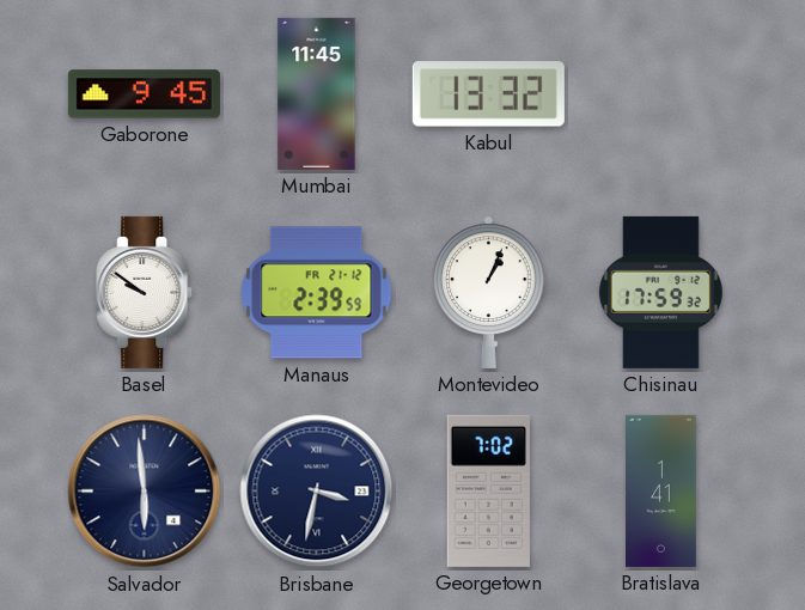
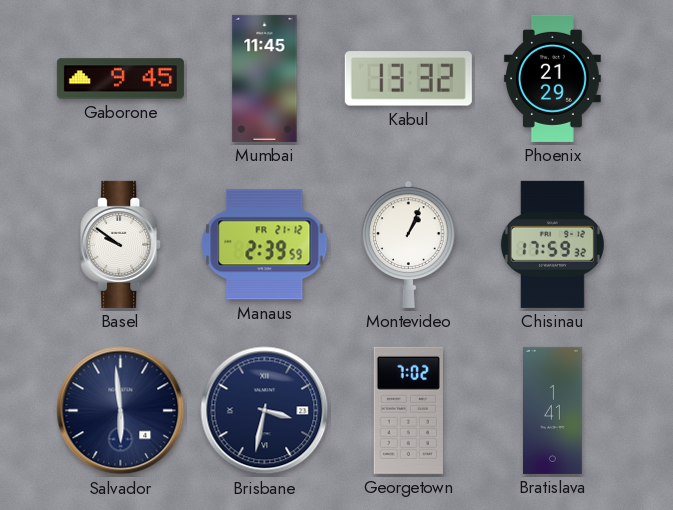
Phoenix: none -> 21:29
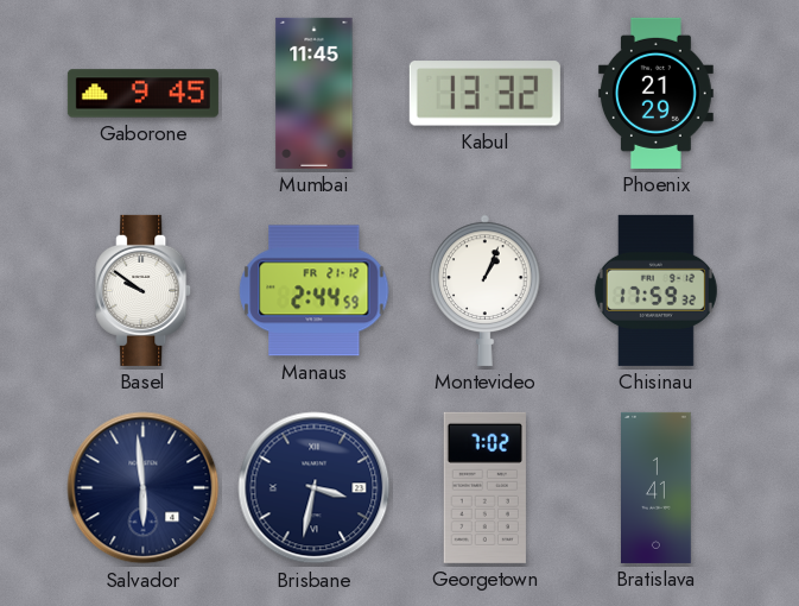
Manaus: 2:39 -> 2:44
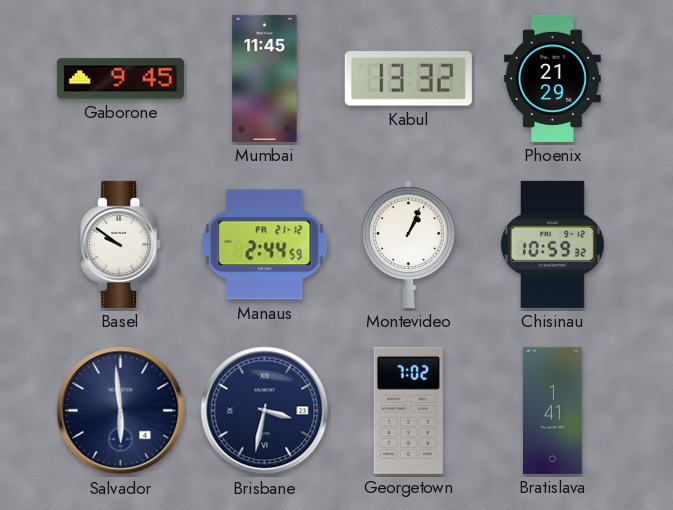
Chisinau: 17:59 -> 10:59
